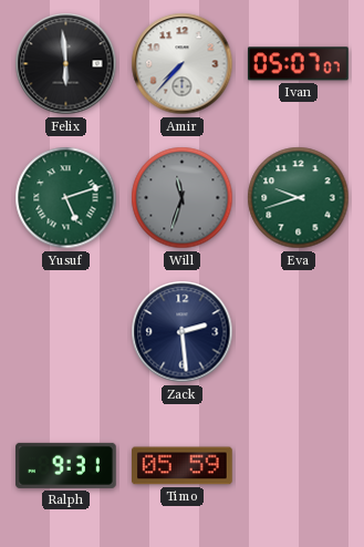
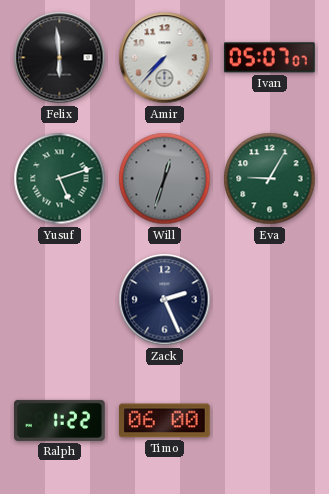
Will: 11:33 -> 12:33
Eva: 9:42 -> 9:05
Zack: 2:29 -> 2:26
Ralph: 9:31 -> 1:22
Timo: 05:59 -> 06:00
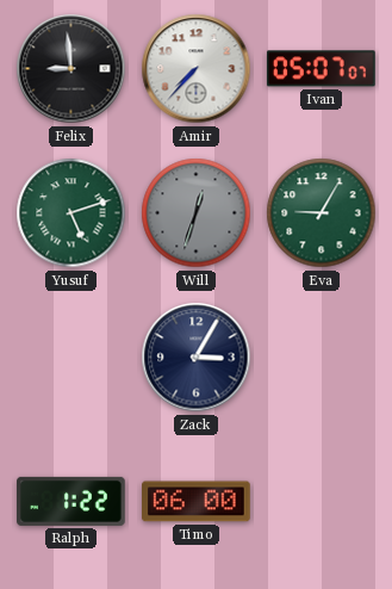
Felix: 5:59 -> 8:59
Zack: 2:26 -> 3:05
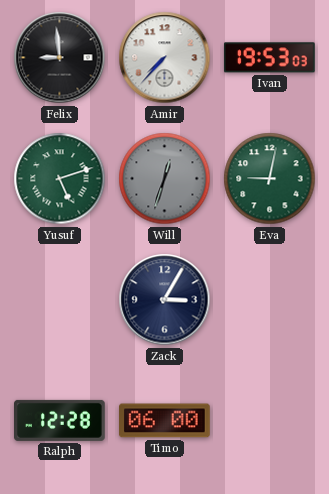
Ivan: 05:07 -> 19:53
Eva: 9:05 -> 9:02
Ralph: 1:22 -> 12:28
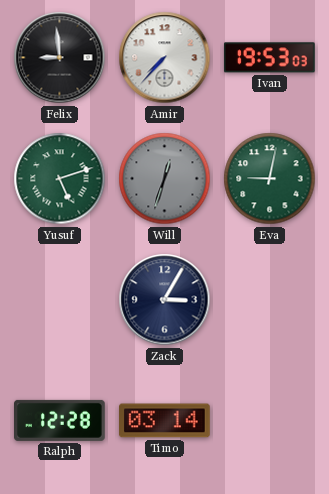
Timo: 06:00 -> 03:14
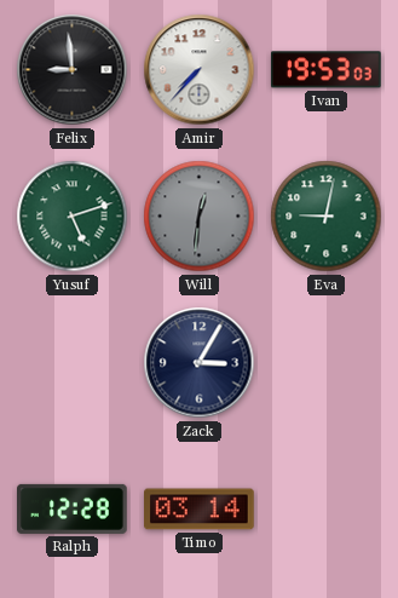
Will: 12:33 -> 12:31
